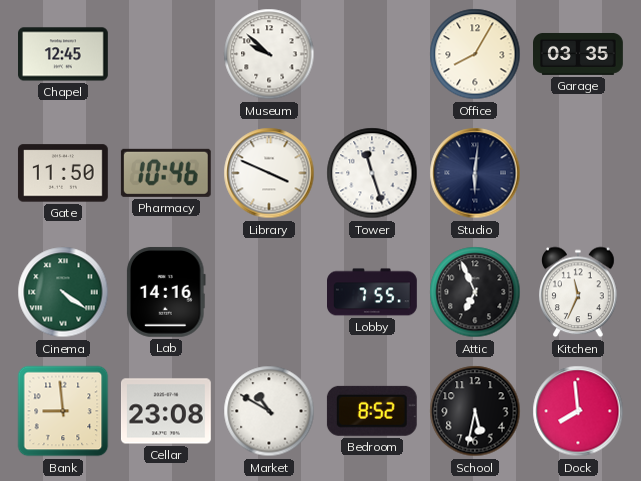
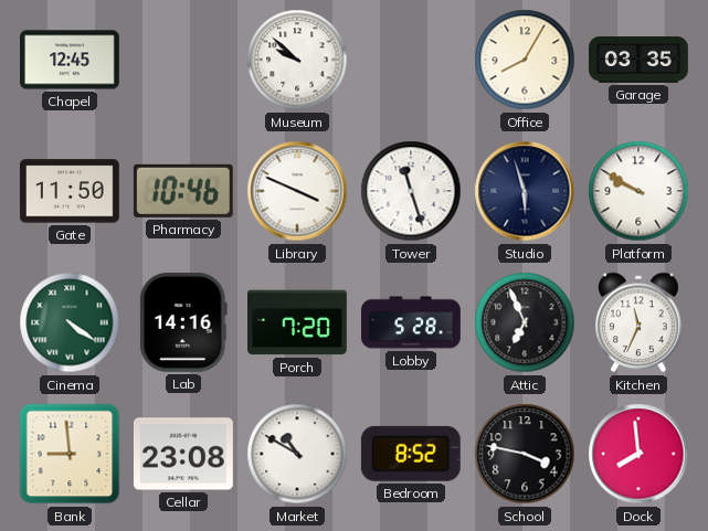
Studio: 6:01 -> 5:57
Platform: none -> 9:50
Porch: none -> 7:20
Lobby: 7:55 -> 5:28
School: 5:32 -> 3:47
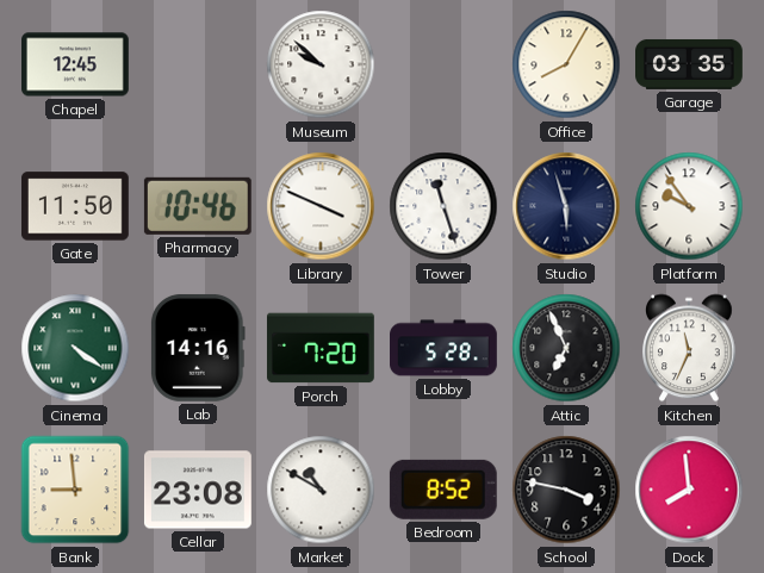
Platform: 9:50 -> 9:54
